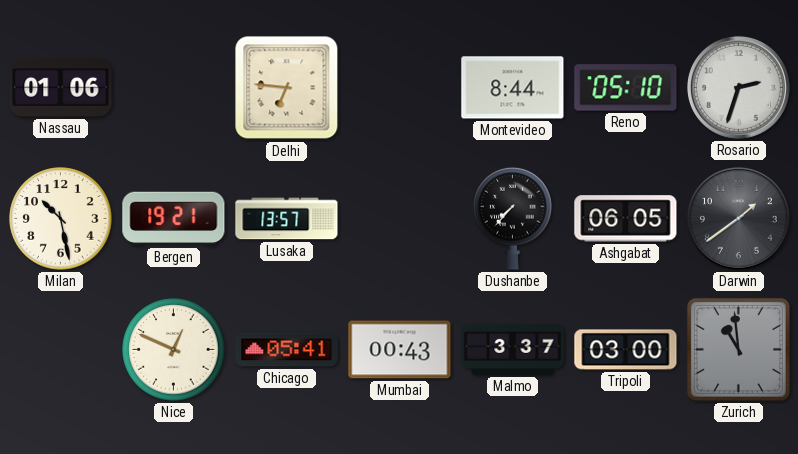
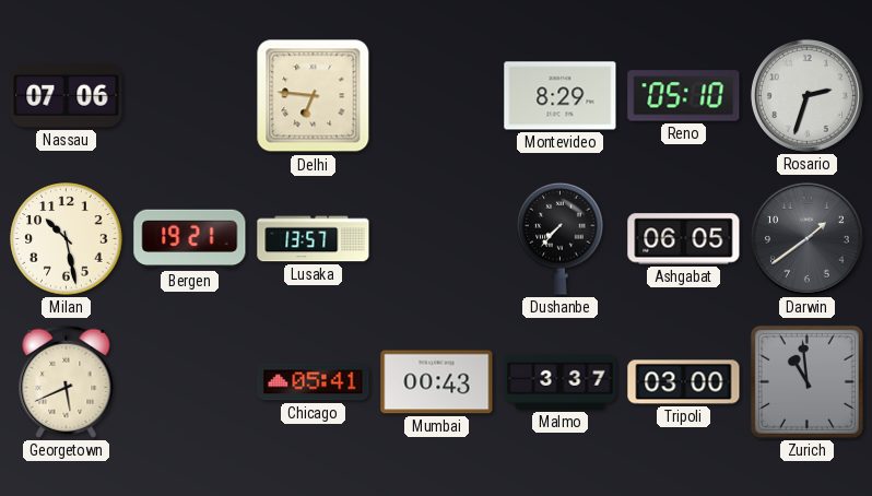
Nassau: 01:06 -> 07:06
Montevideo: 8:44 -> 8:29
Georgetown: none -> 5:41
Nice: 12:49 -> none
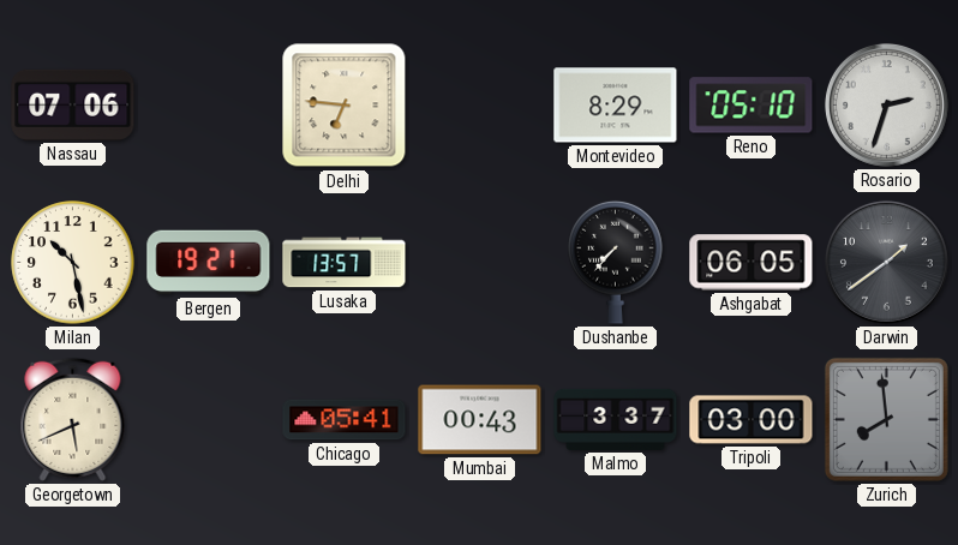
Zurich: 10:59 -> 7:59
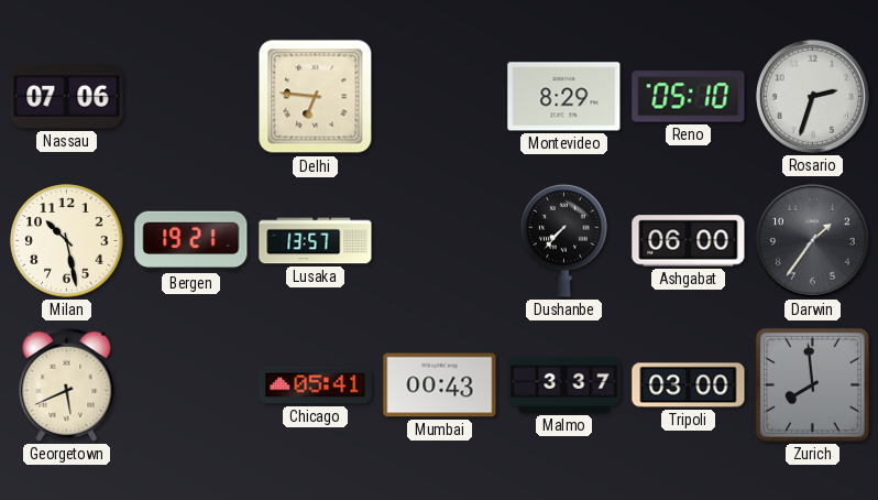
Ashgabat: 06:05 -> 06:00
Darwin: 1:39 -> 1:36
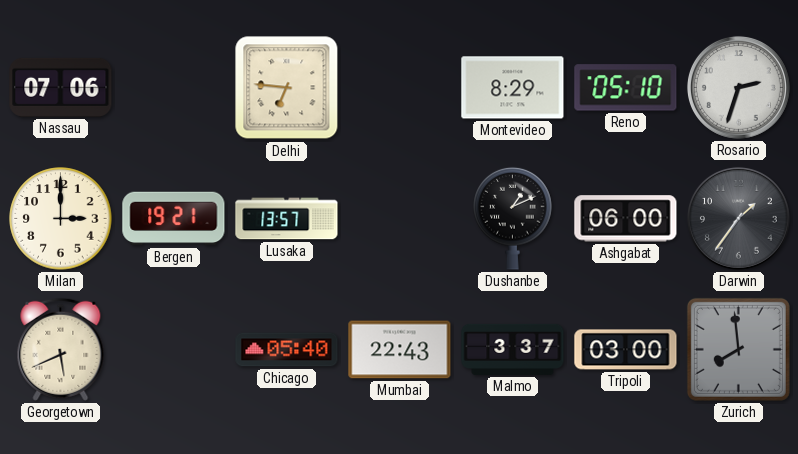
Milan: 10:28 -> 3:00
Dushanbe: 7:37 -> 1:11
Chicago: 05:41 -> 05:40
Mumbai: 00:43 -> 22:43
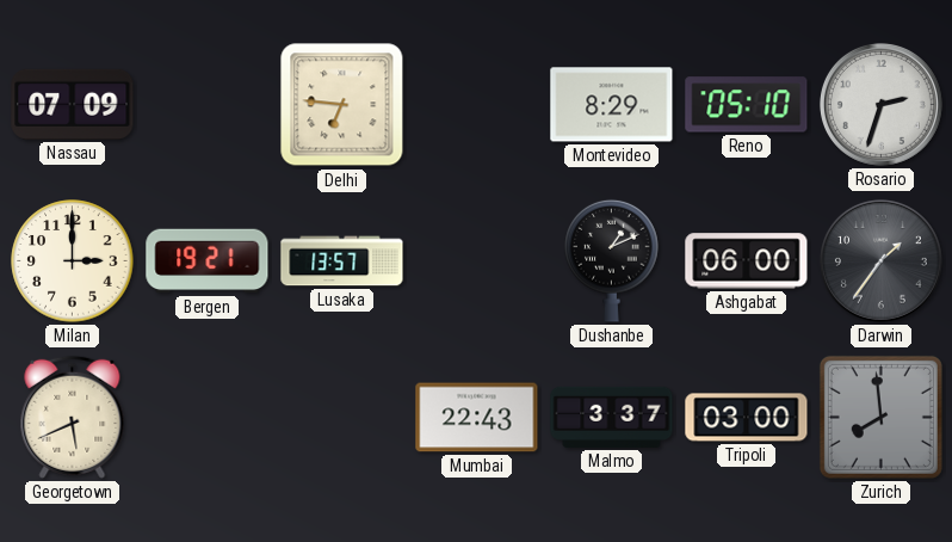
Nassau: 07:06 -> 07:09
Chicago: 05:40 -> none
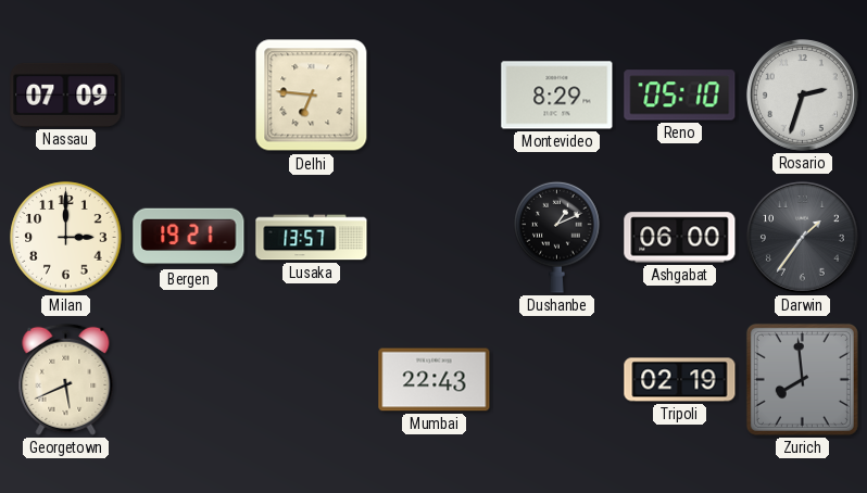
Malmo: 3:37 -> none
Tripoli: 03:00 -> 02:19
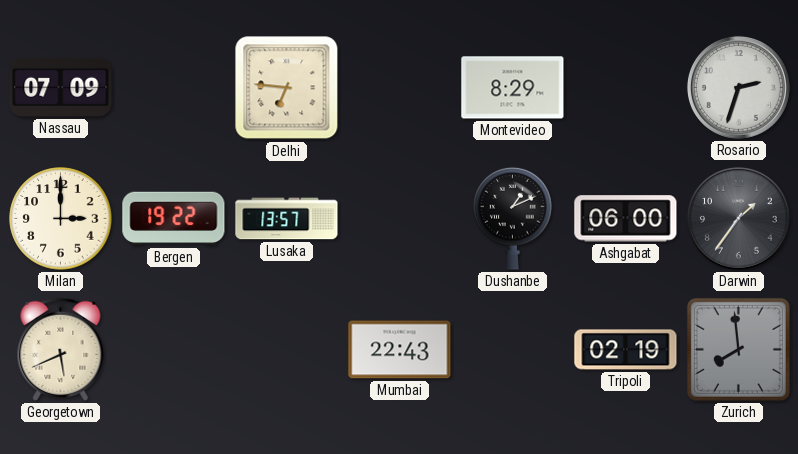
Reno: 05:10 -> none
Bergen: 19:21 -> 19:22
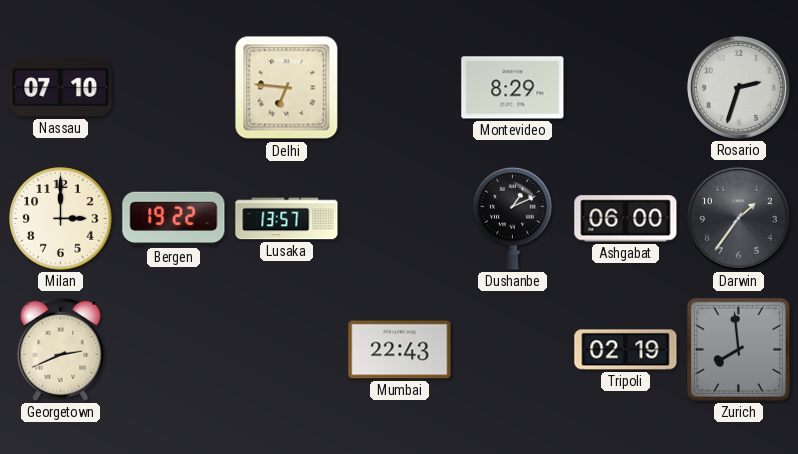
Nassau: 07:09 -> 07:10
Georgetown: 5:41 -> 2:41
